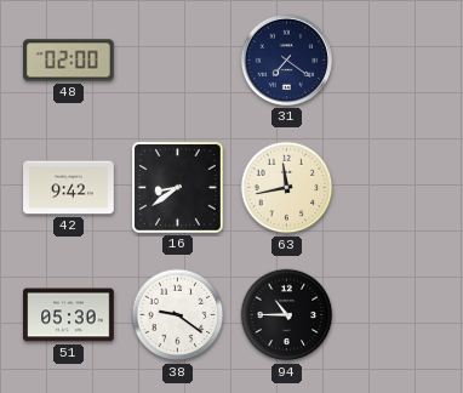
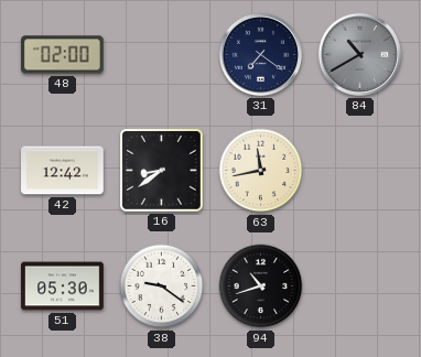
84: none -> 10:40
42: 9:42 -> 12:42
94: 10:45 -> 10:42
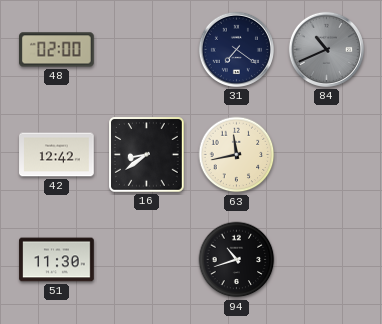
84: 10:40 -> 10:41
51: 05:30 -> 11:30
38: 9:21 -> none
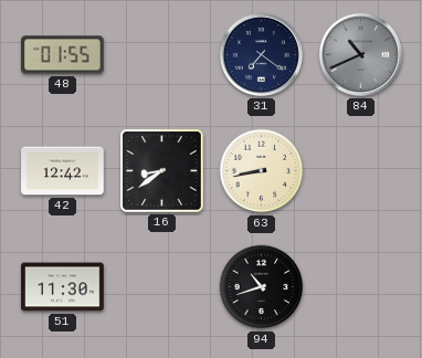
48: 02:00 -> 01:55
63: 11:43 -> 8:43
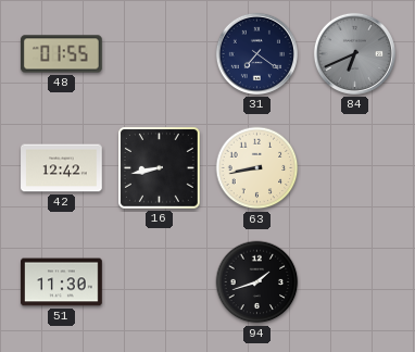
84: 10:41 -> 6:41
16: 8:39 -> 8:43
94: 10:42 -> 1:42
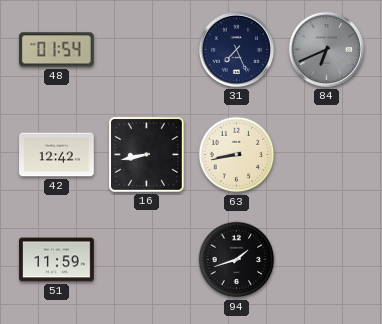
48: 01:55 -> 01:54
31: 7:21 -> 7:26
51: 11:30 -> 11:59
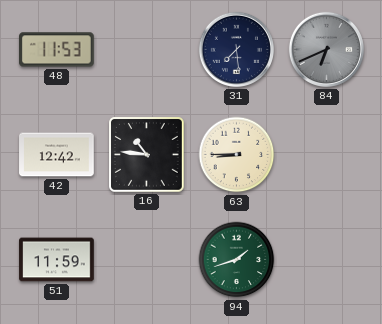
48: 01:54 -> 11:53
31: 7:26 -> 7:29
16: 8:43 -> 10:46
63: 8:43 -> 8:45
94 dial: black -> green
